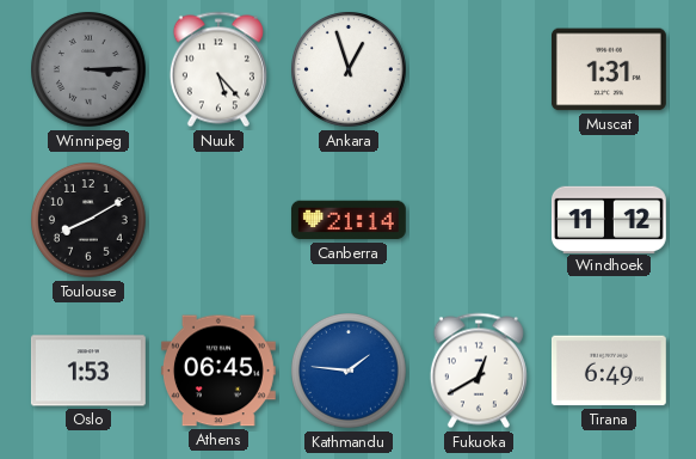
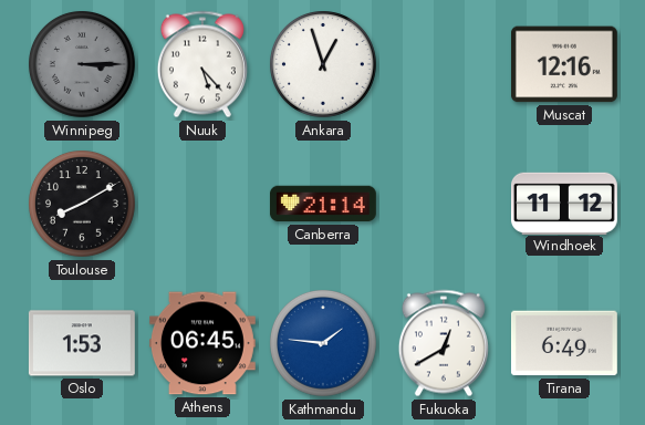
Muscat: 1:31 -> 12:16
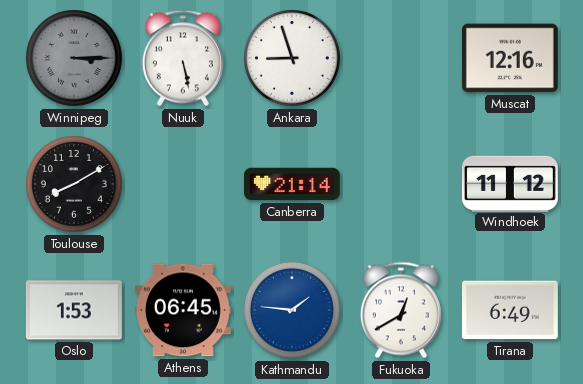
Nuuk: 5:23 -> 5:28
Ankara: 12:57 -> 8:57
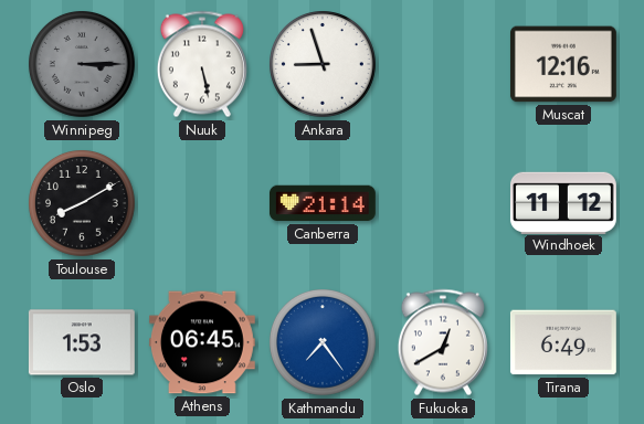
Kathmandu: 1:46 -> 7:24
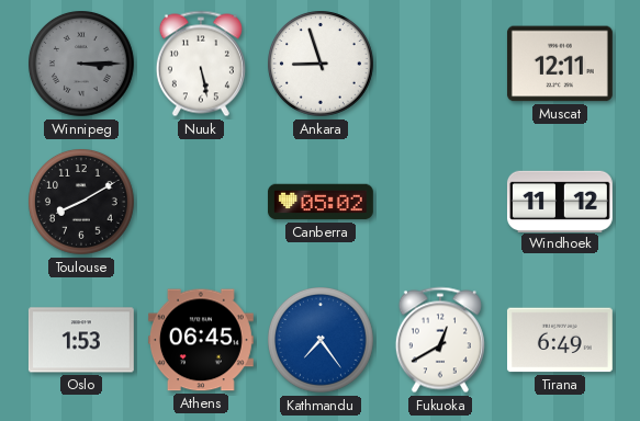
Muscat: 12:16 -> 12:11
Canberra: 21:14 -> 05:02
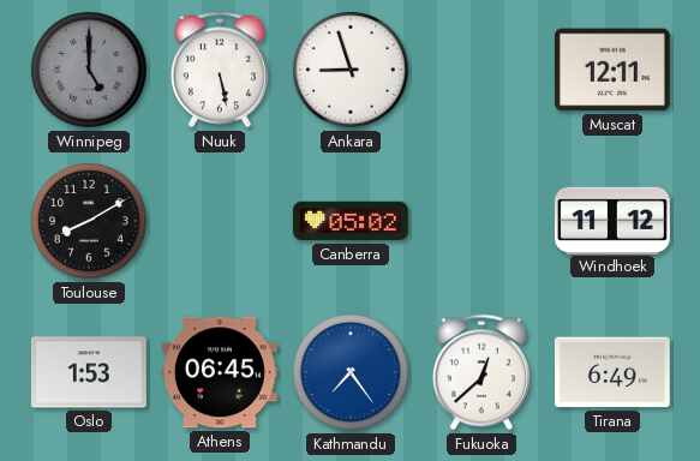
Winnipeg: 3:15 -> 5:00
Fukuoka: 12:40 -> 12:38
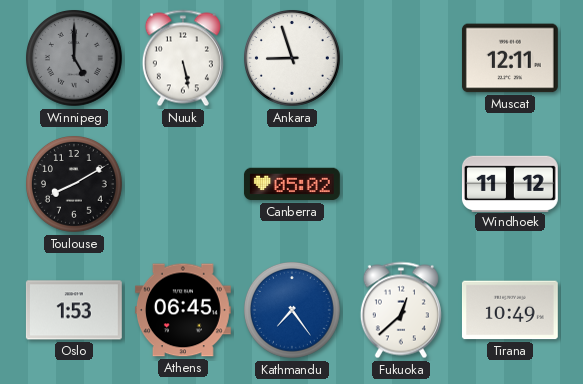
Tirana: 6:49 -> 10:49
